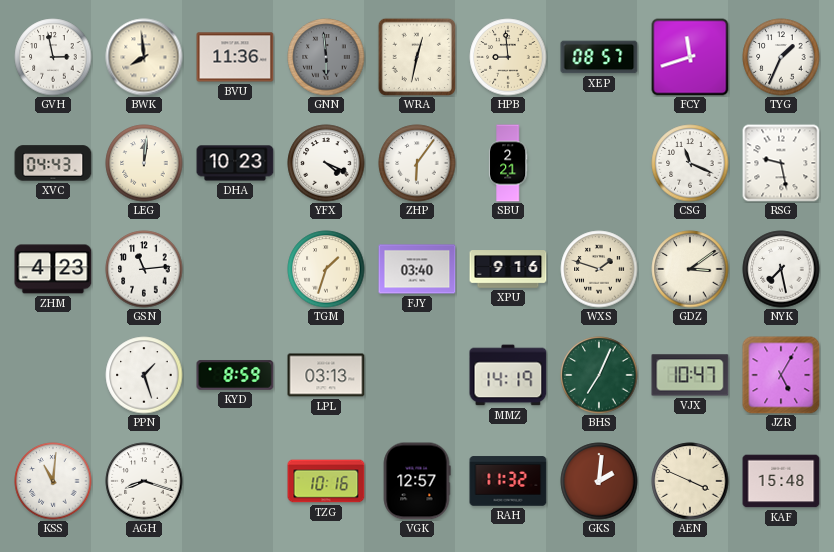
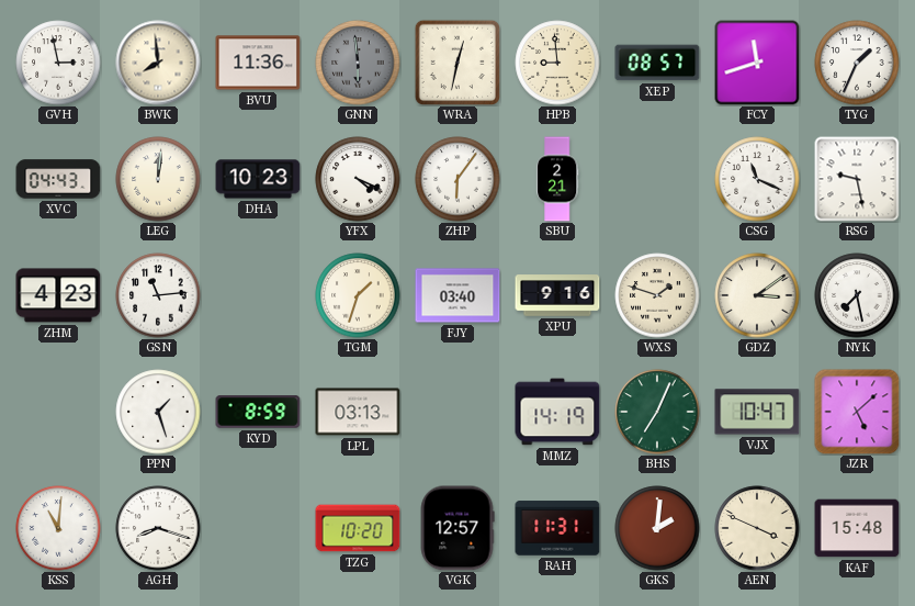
JZR: 5:05 -> 5:08
TZG: 10:16 -> 10:20
RAH: 11:32 -> 11:31
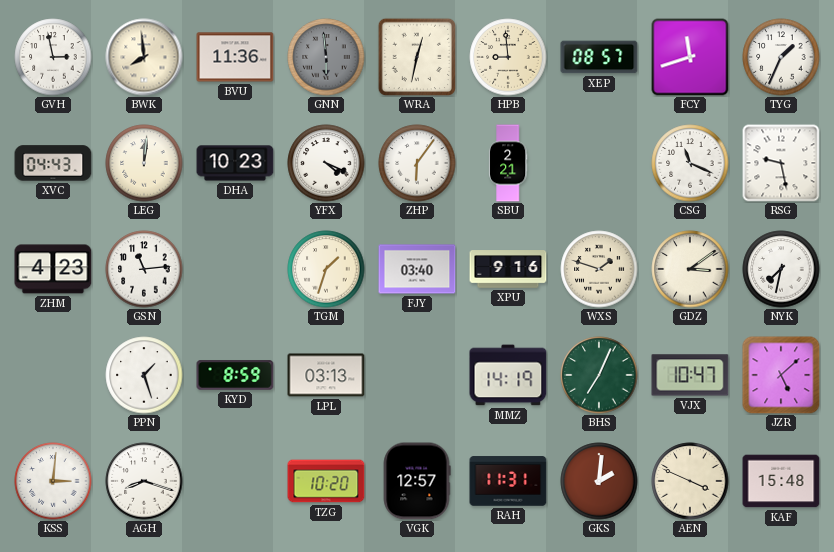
NYK: 7:28 -> 7:32
KSS: 11:01 -> 3:01
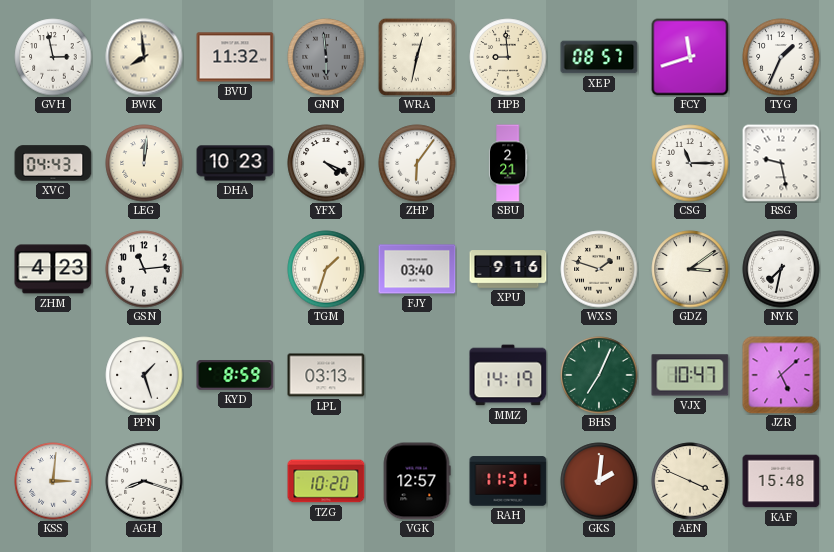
BVU: 11:36 -> 11:32
CSG: 11:19 -> 11:15
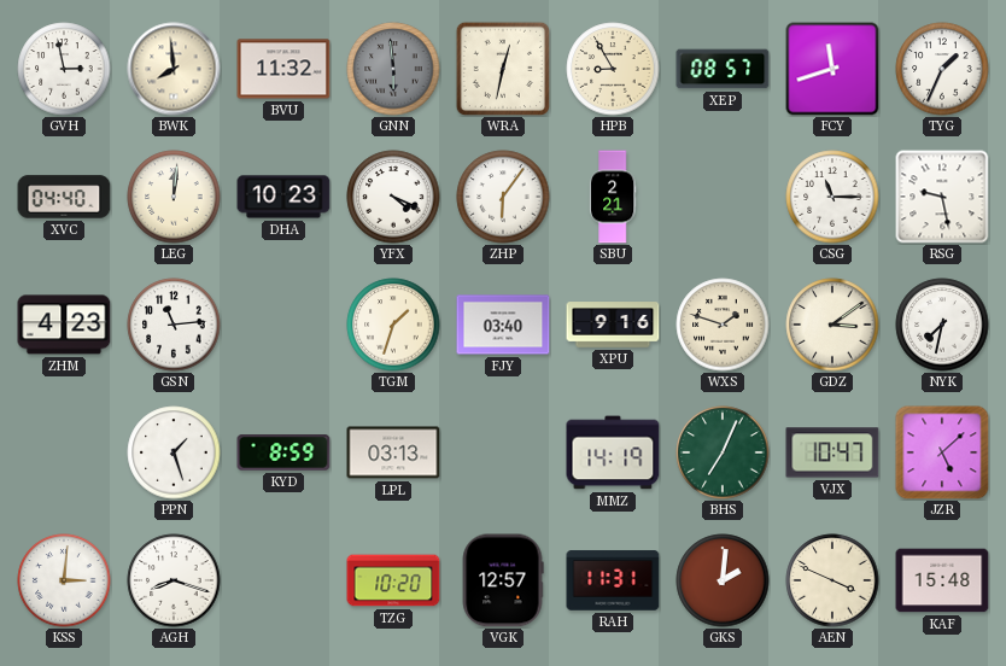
HPB: 8:59 -> 8:55
XVC: 04:43 -> 04:40
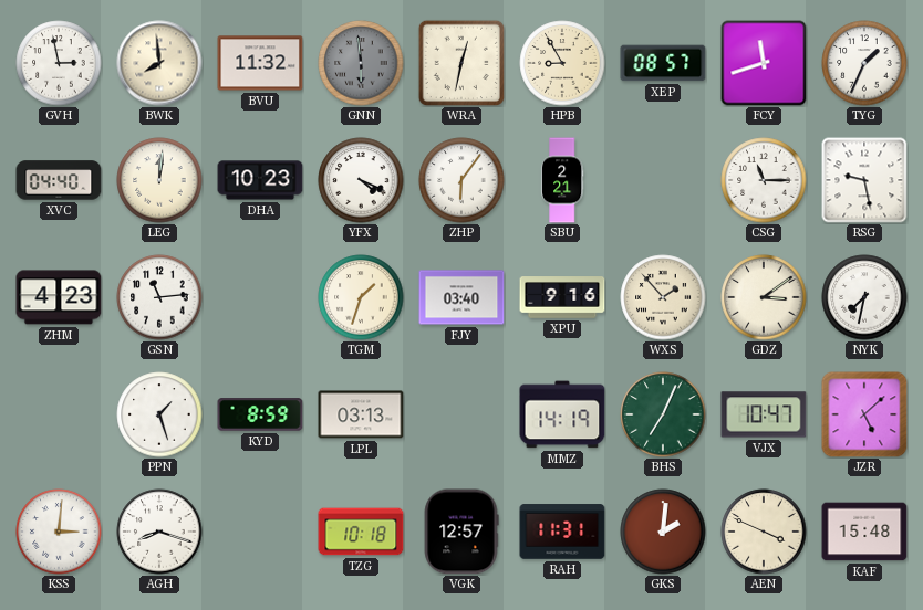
WXS: 1:48 -> 1:53
TZG: 10:20 -> 10:18
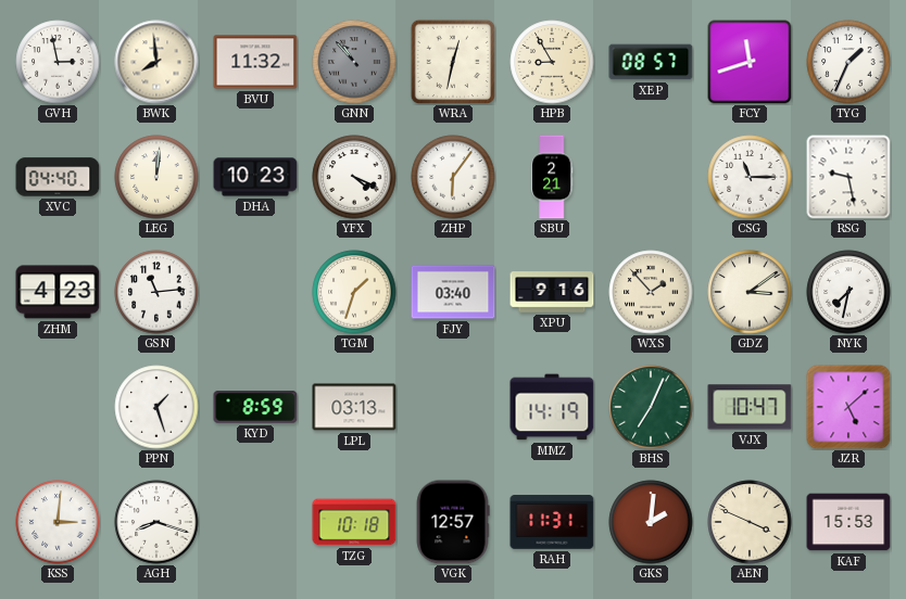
GNN: 5:59 -> 10:53
KAF: 15:48 -> 15:53
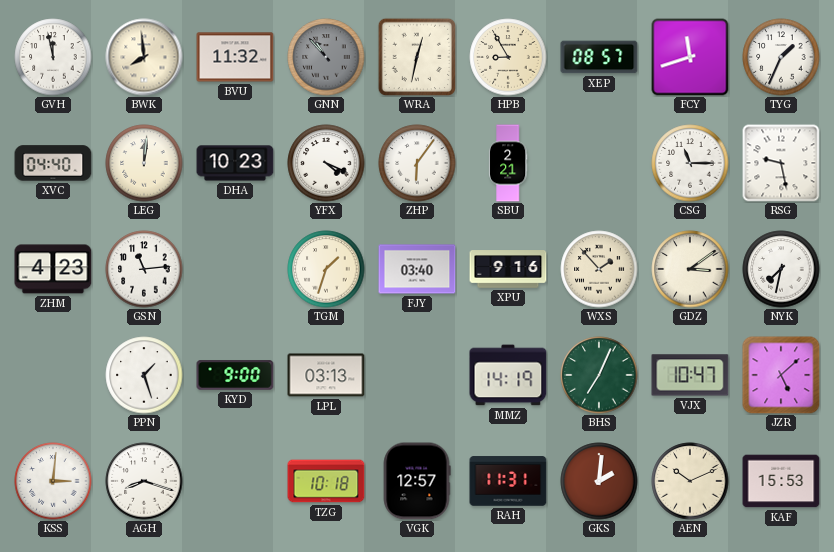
GVH: 2:58 -> 11:58
KYD: 8:59 -> 9:00
AEN: 3:49 -> 10:11
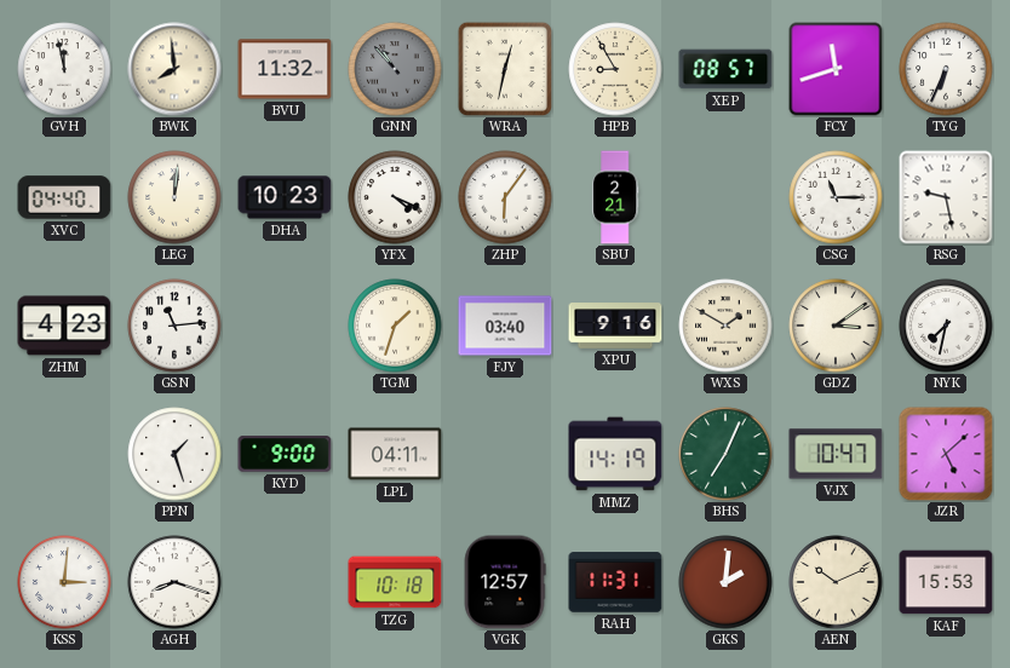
TYG: 1:34 -> 6:34
WXS: 1:53 -> 1:50
LPL: 03:13 -> 04:11
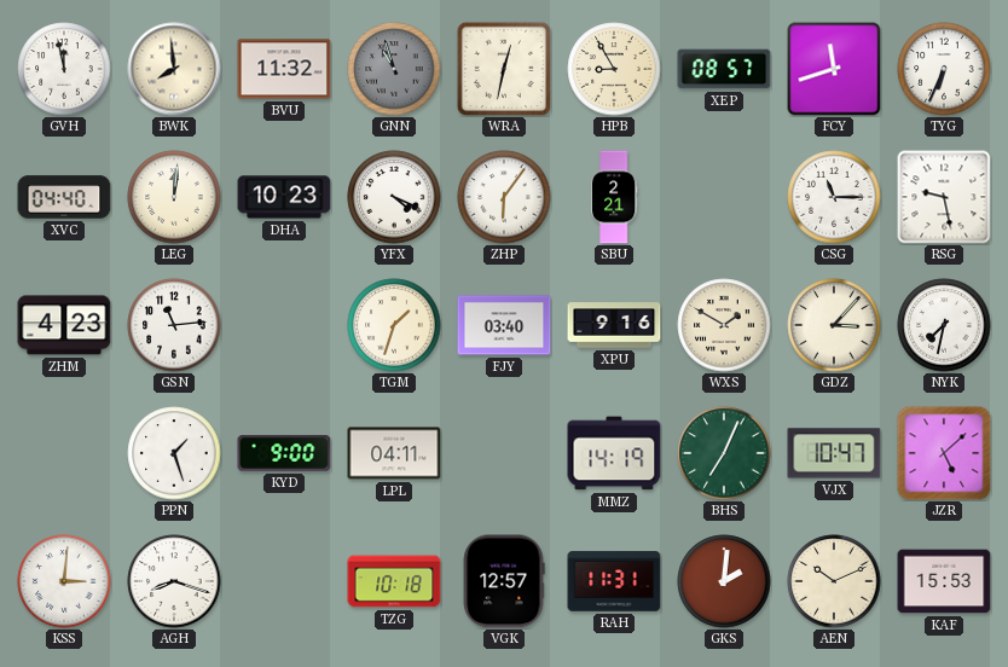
GNN: 10:53 -> 10:57
GDZ: 3:09 -> 3:07
